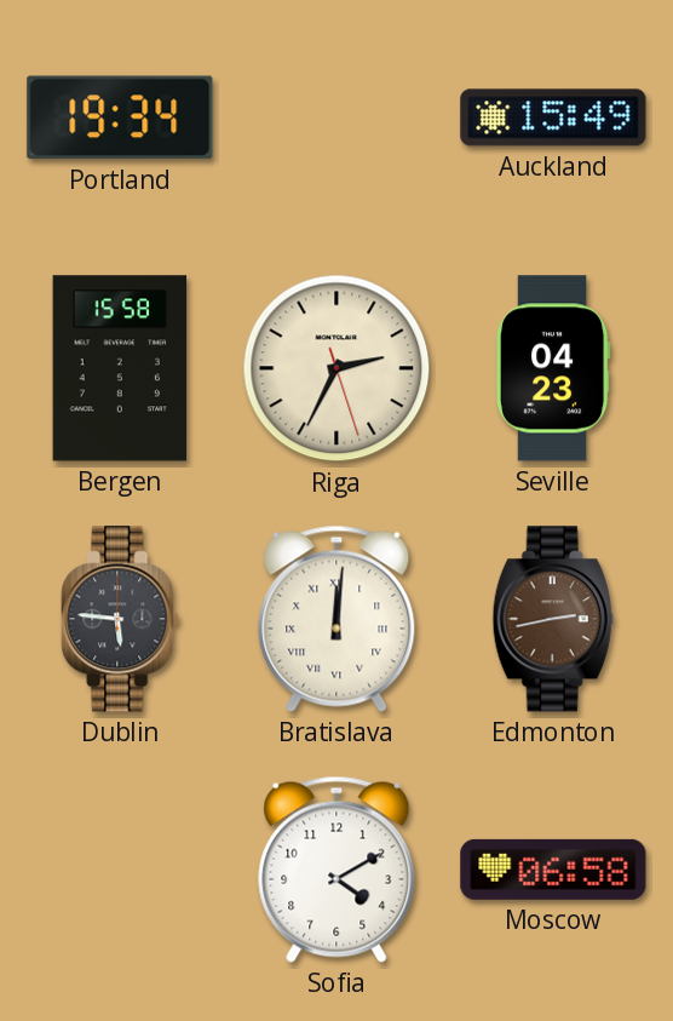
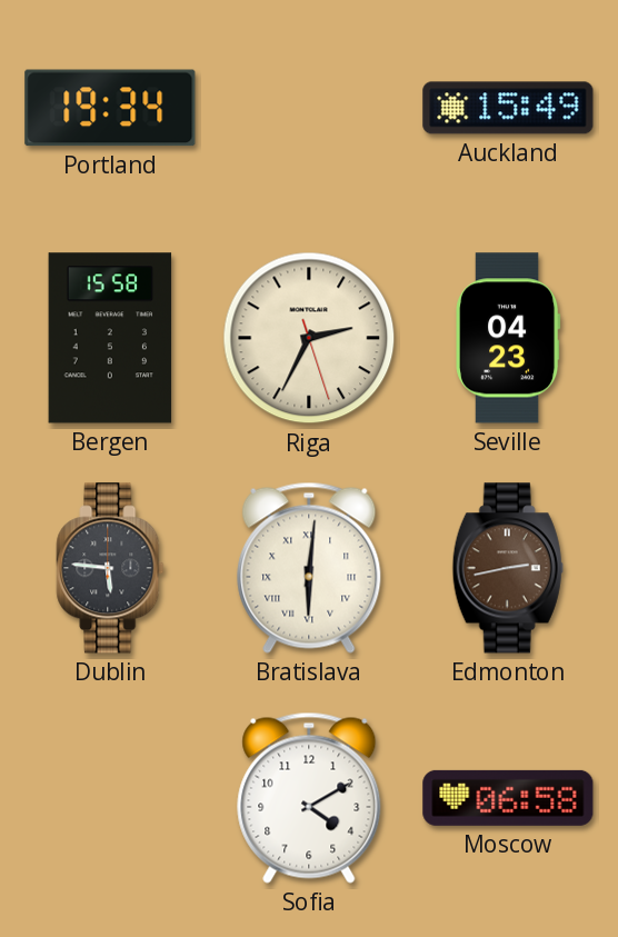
Bratislava: 12:01 -> 6:01
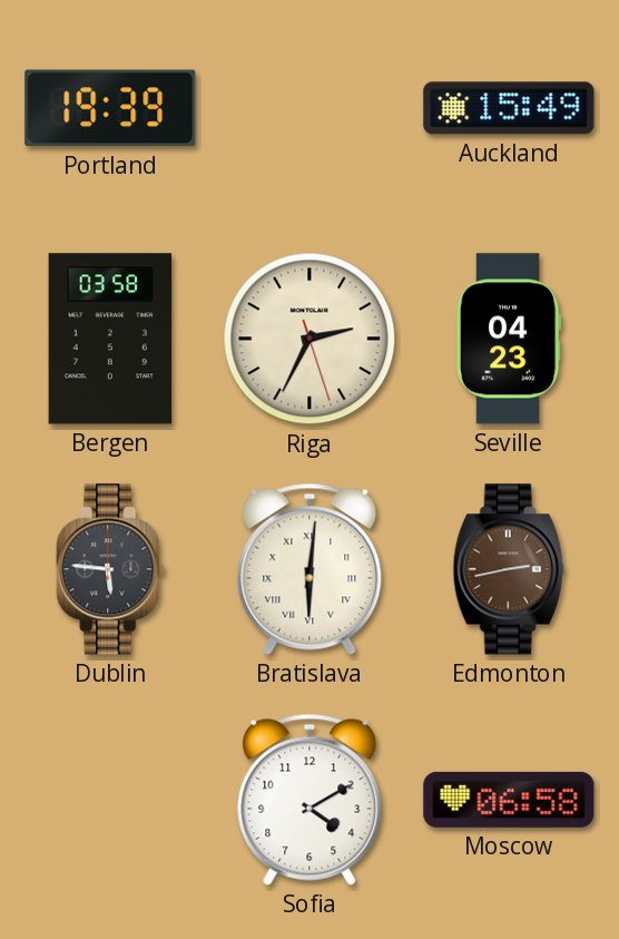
Portland: 19:34 -> 19:39
Bergen: 15:58 -> 03:58
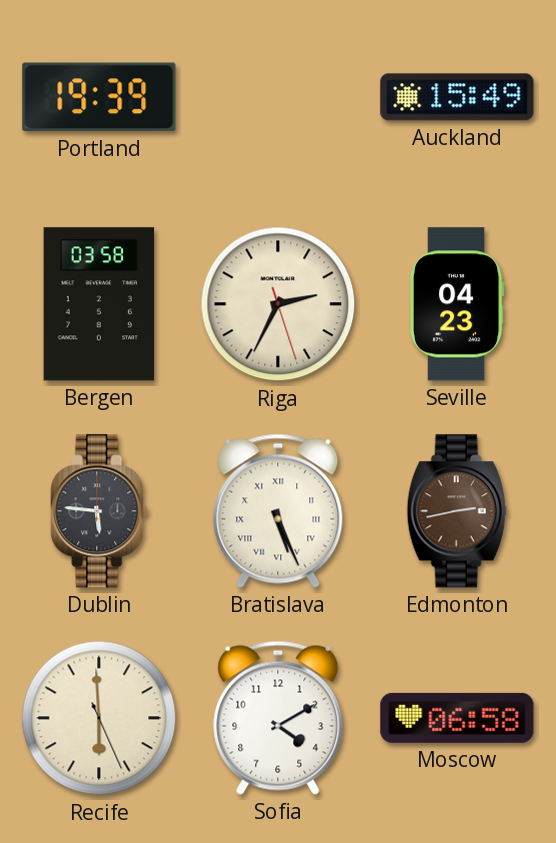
Bratislava: 6:01 -> 5:26
Recife: none -> 5:59
